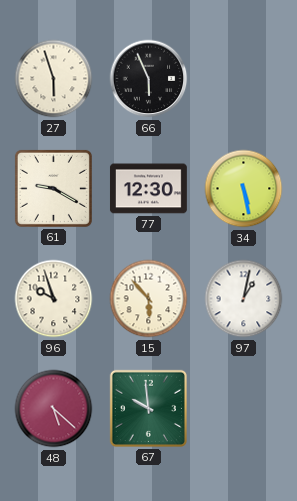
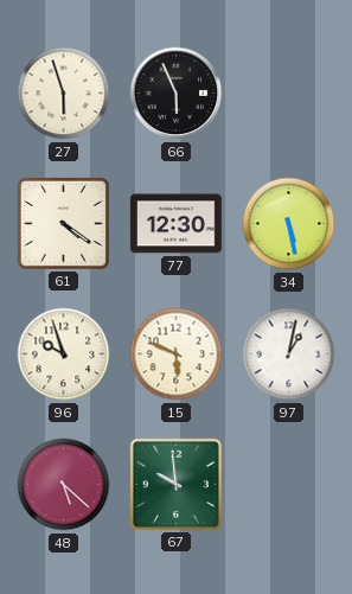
61: 9:20 -> 4:21
15: 5:53 -> 5:49
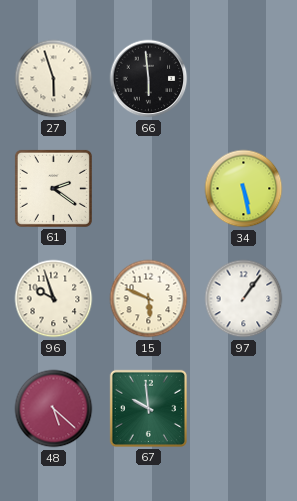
66: 5:56 -> 5:59
61: 4:21 -> 2:21
77: 12:30 -> none
97: 1:02 -> 1:06
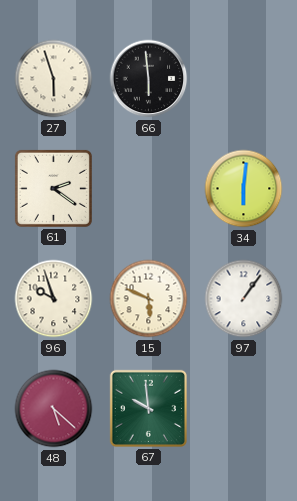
34: 5:28 -> 6:01
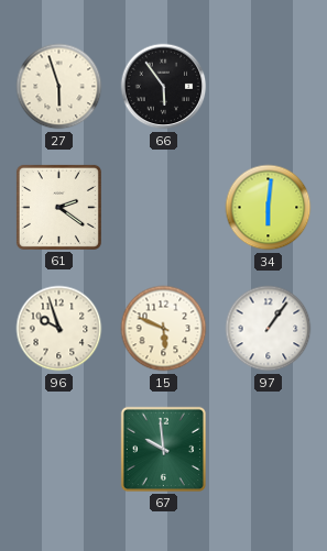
66: 5:59 -> 5:54
48: 5:22 -> none
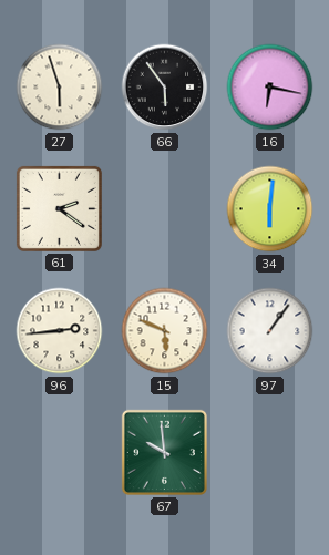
16: none -> 6:17
96: 9:57 -> 2:44
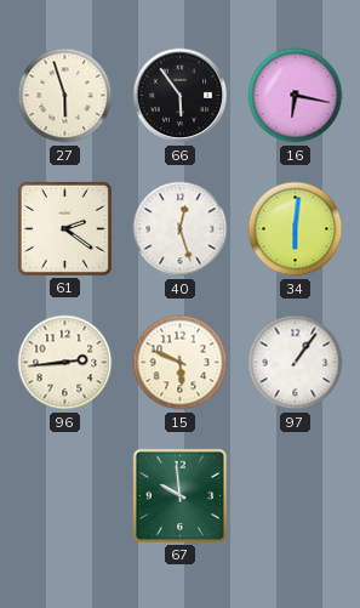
40: none -> 12:27
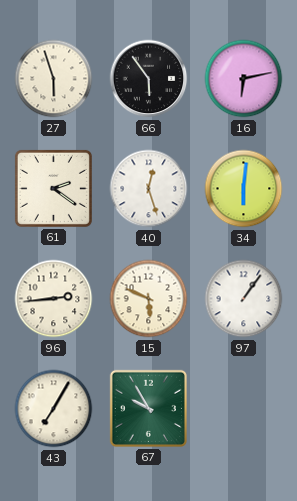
16: 6:17 -> 6:13
43: none -> 7:05
67: 9:59 -> 9:55
